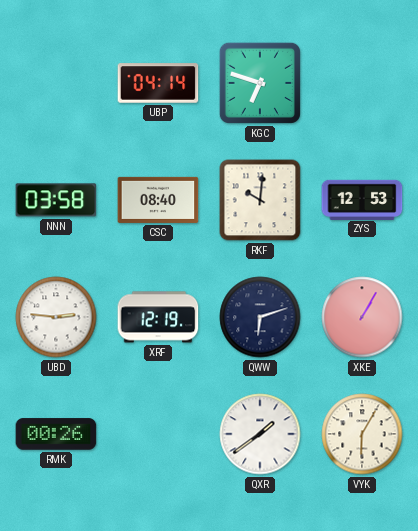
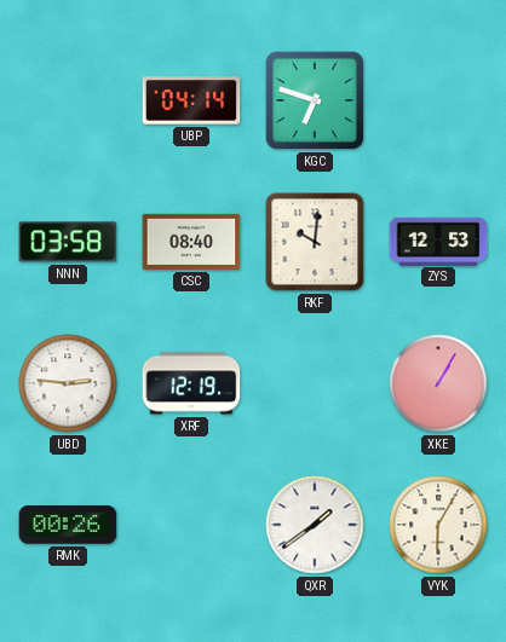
QWW: 6:12 -> none
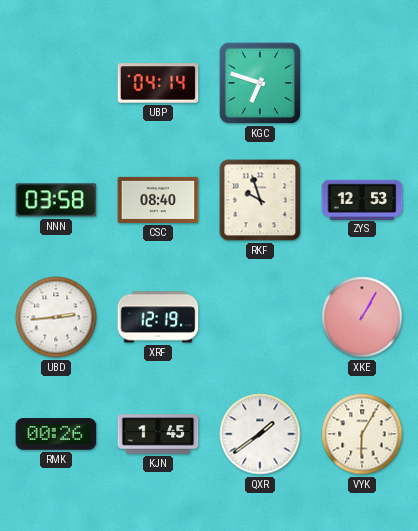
RKF: 10:01 -> 9:57
UBD: 2:46 -> 2:44
KJN: none -> 1:45
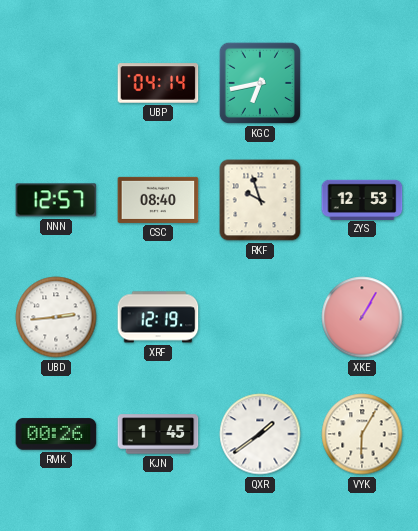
KGC: 6:48 -> 6:43
NNN: 03:58 -> 12:57
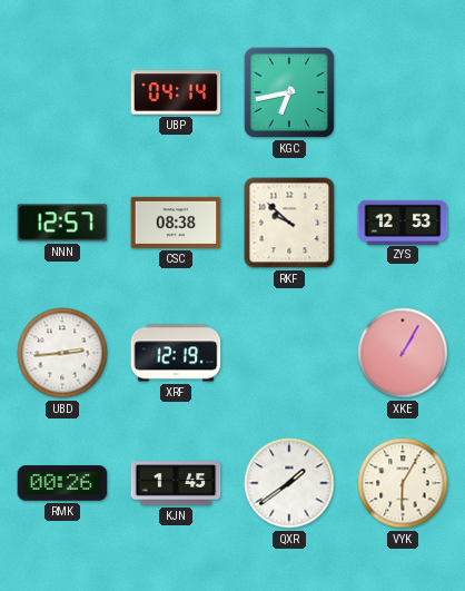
CSC: 08:40 -> 08:38
RKF: 9:57 -> 9:52
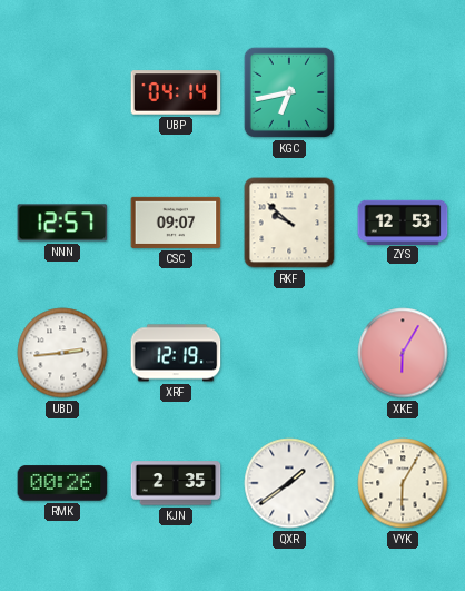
CSC: 08:38 -> 09:07
XKE: 1:05 -> 6:05
KJN: 1:45 -> 2:35
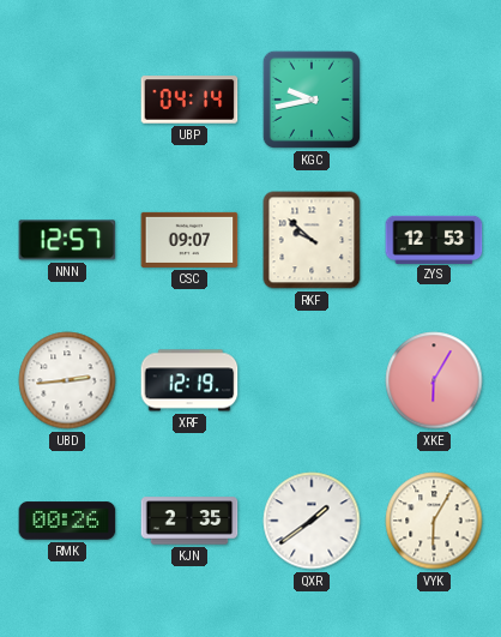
KGC: 6:43 -> 9:43
